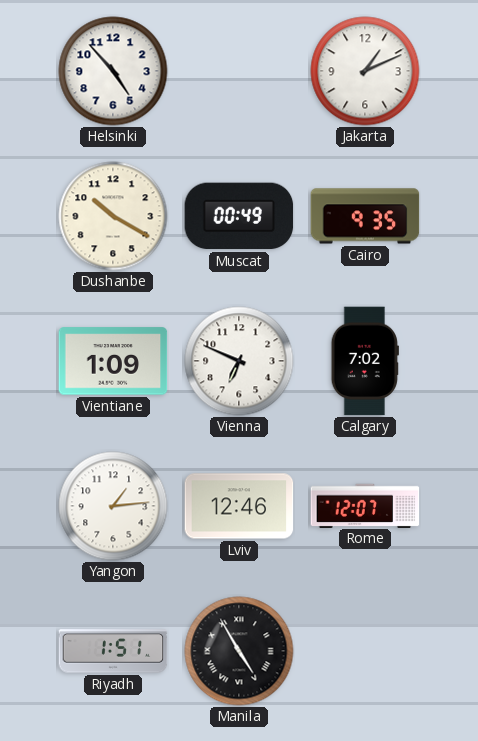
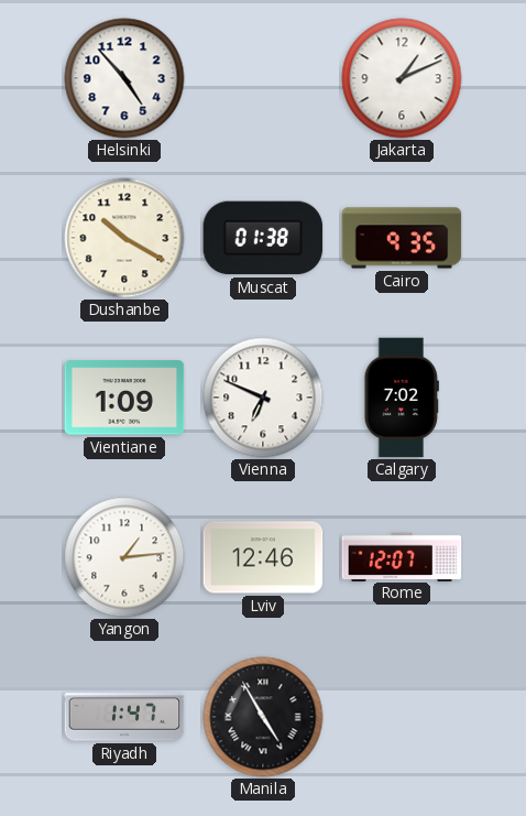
Muscat: 00:49 -> 01:38
Riyadh: 1:51 -> 1:47
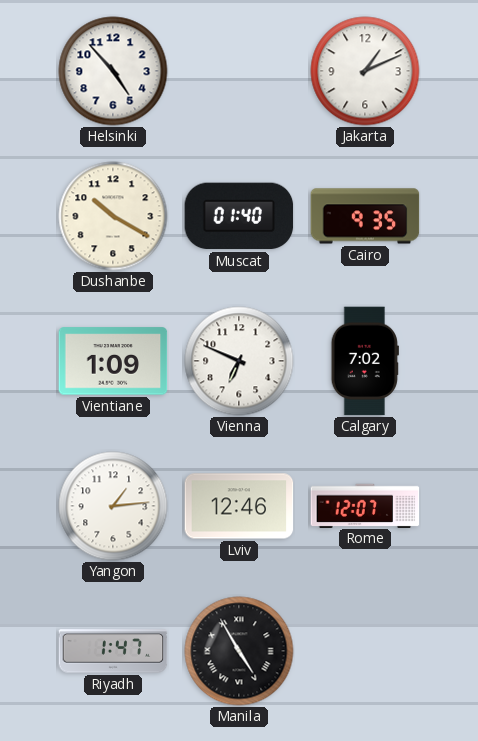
Muscat: 01:38 -> 01:40
